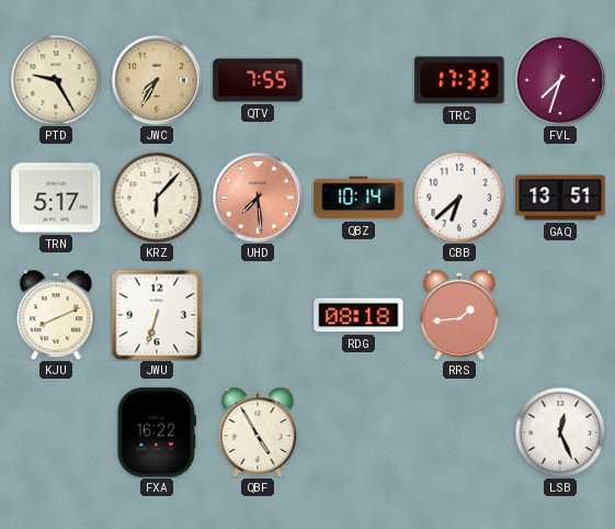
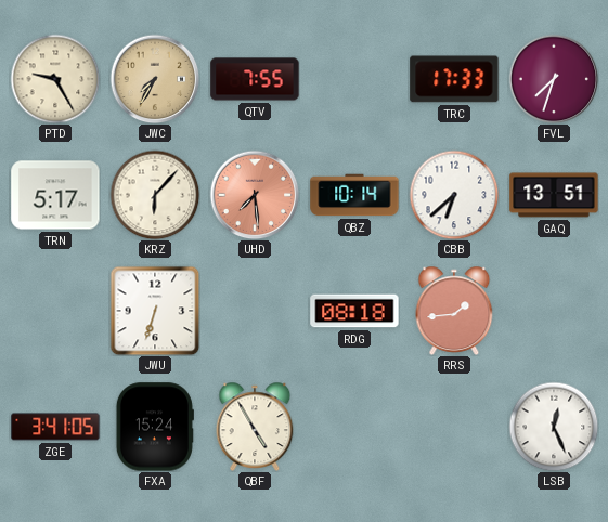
KJU: 8:11 -> none
ZGE: none -> 3:41
FXA: 16:22 -> 15:24
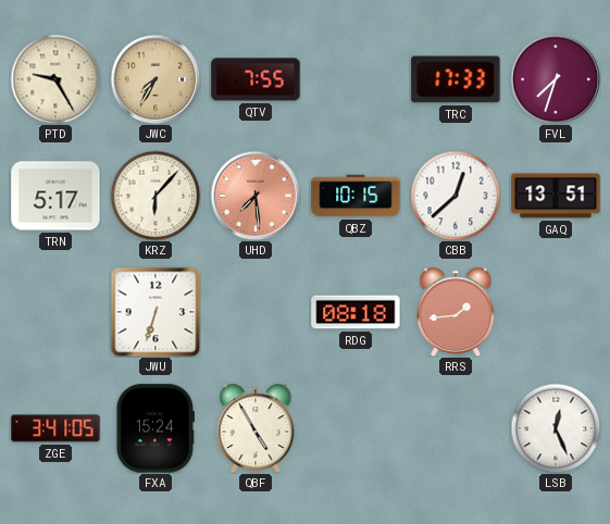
QBZ: 10:14 -> 10:15
CBB: 6:38 -> 12:38
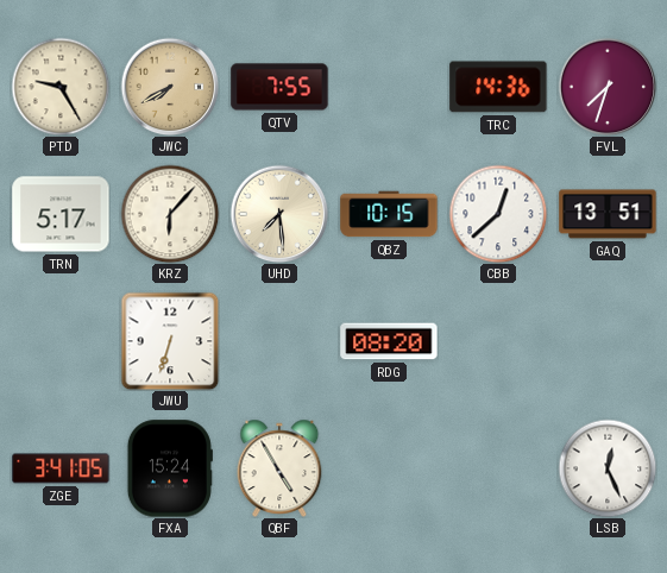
JWC: 7:35 -> 7:40
TRC: 17:33 -> 14:36
UHD dial: salmon -> cream
RDG: 08:18 -> 08:20
RRS: 1:44 -> none
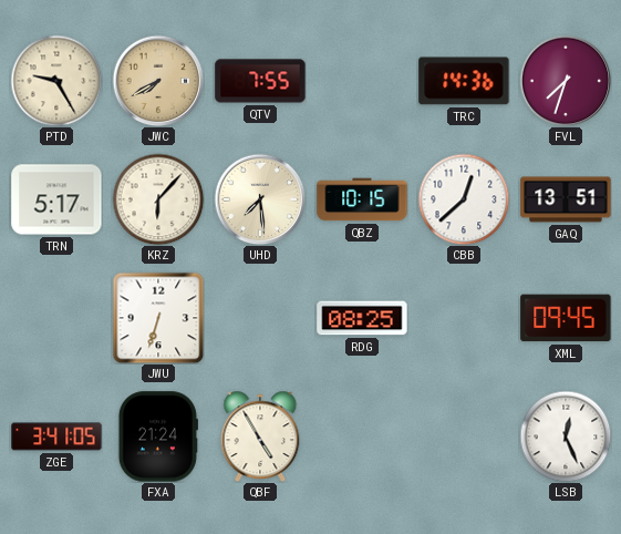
RDG: 08:20 -> 08:25
XML: none -> 09:45
FXA: 15:24 -> 21:24
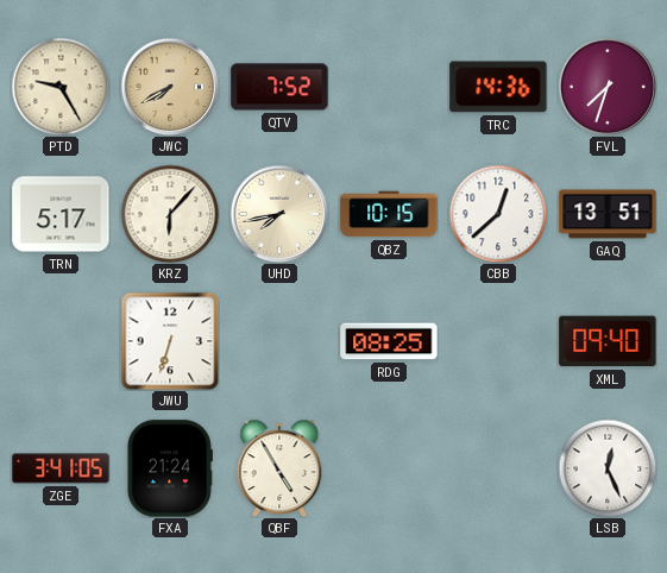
QTV: 7:55 -> 7:52
UHD: 7:29 -> 7:43
XML: 09:45 -> 09:40
